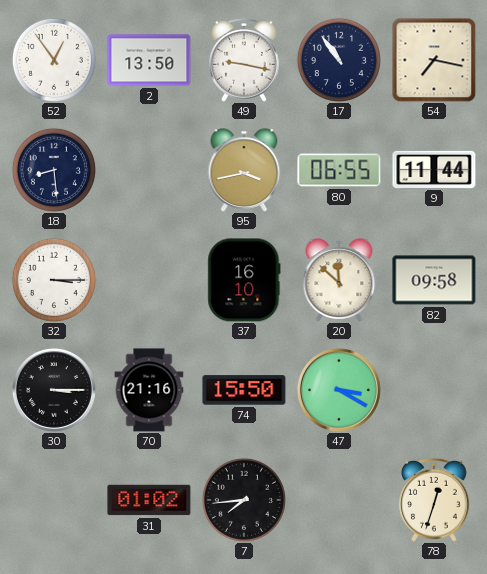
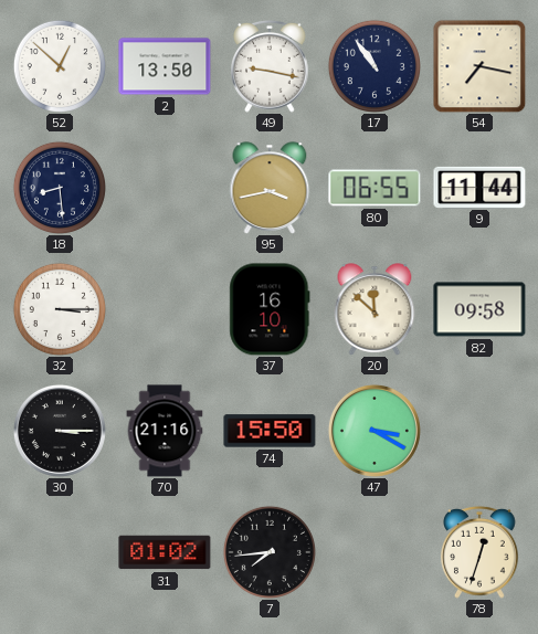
52: 12:54 -> 12:52
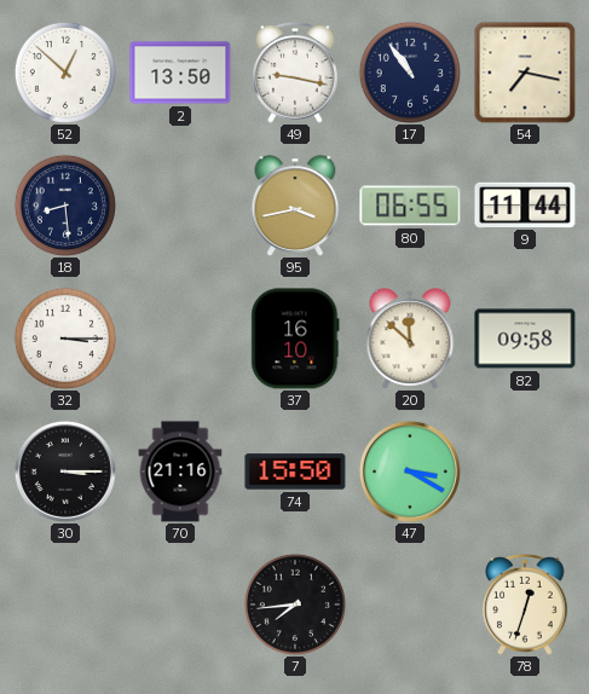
31: 01:02 -> none
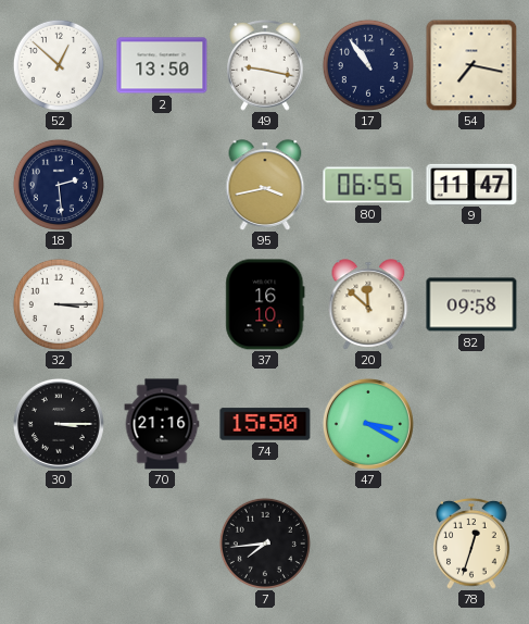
18: 8:29 -> 2:29
9: 11:44 -> 11:47
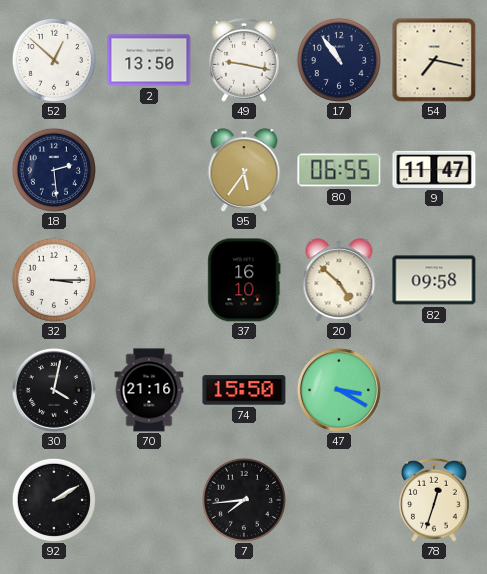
95: 3:43 -> 5:36
20: 11:52 -> 4:52
30: 3:15 -> 4:02
92: none -> 2:10
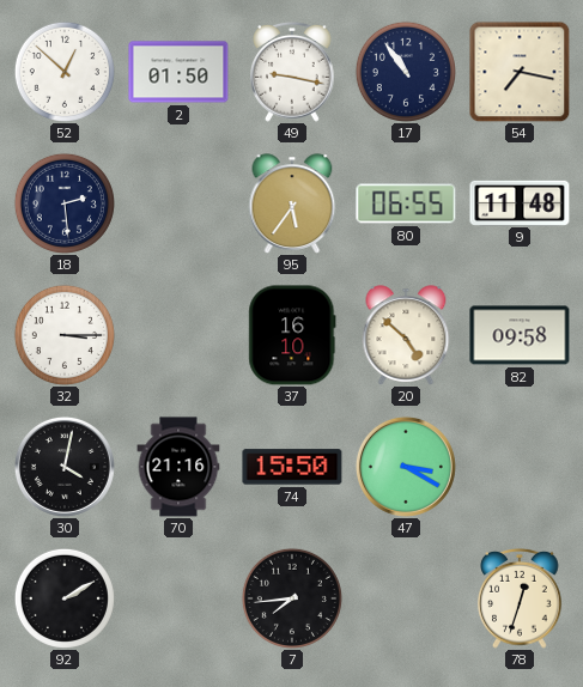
2: 13:50 -> 01:50
9: 11:47 -> 11:48
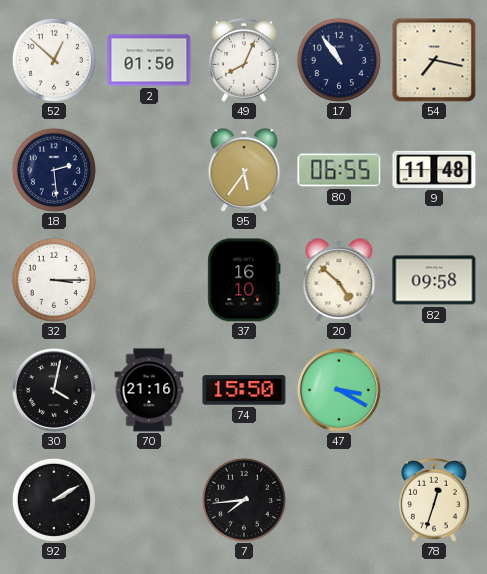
49: 9:17 -> 8:04
